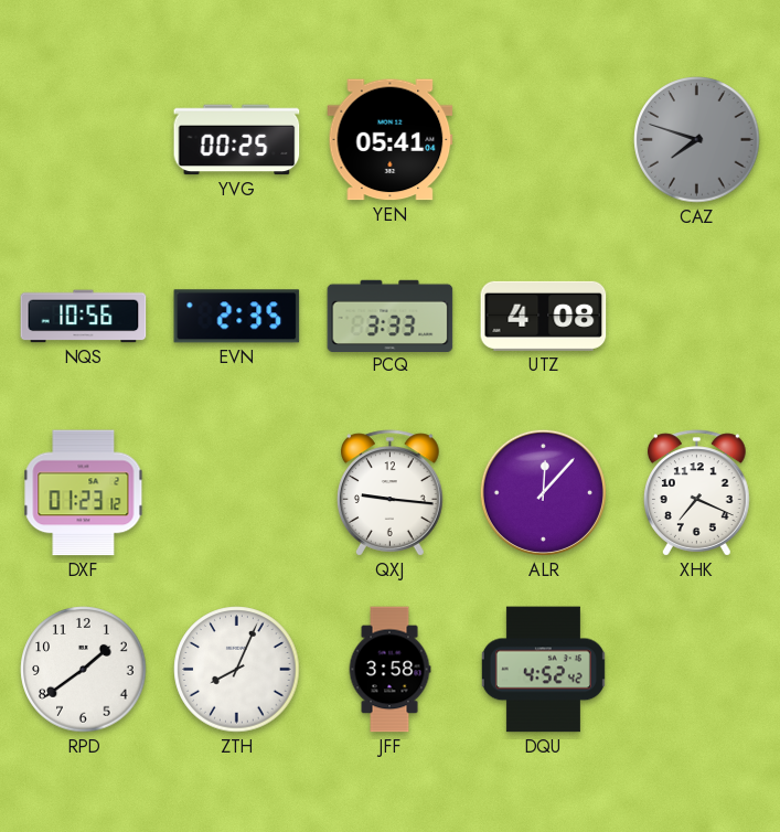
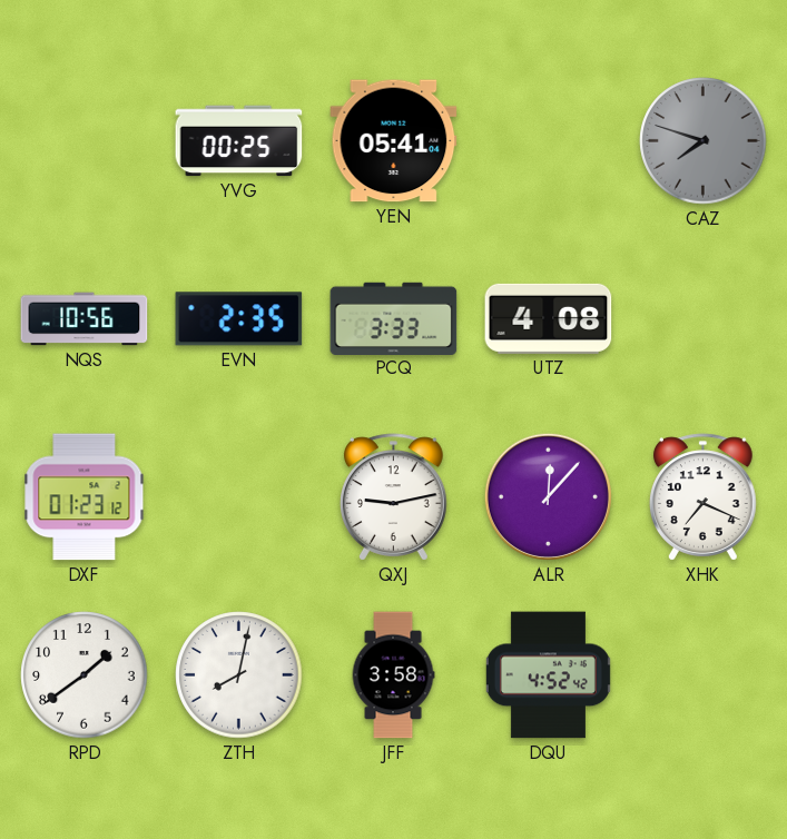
QXJ: 9:16 -> 9:13
ZTH: 8:04 -> 8:02
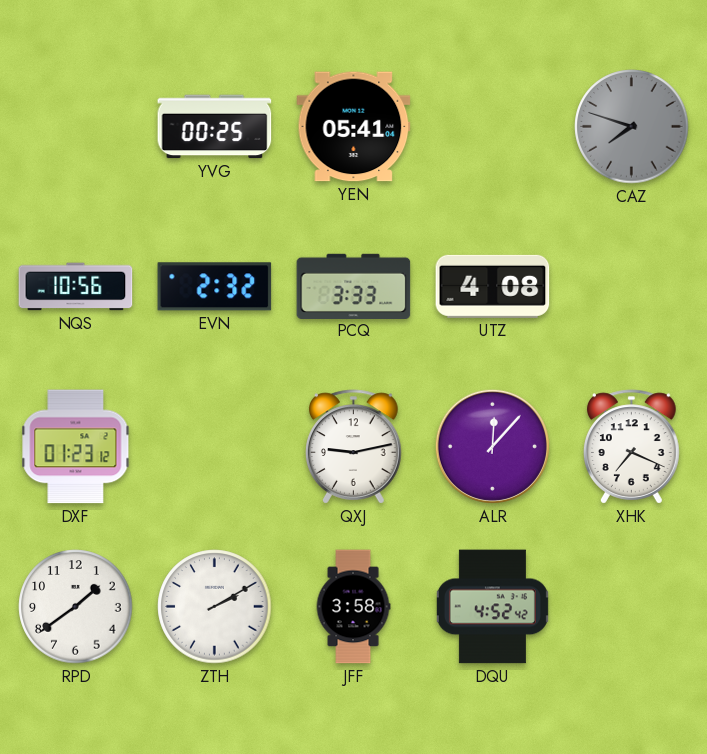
EVN: 2:35 -> 2:32
ZTH: 8:02 -> 2:10
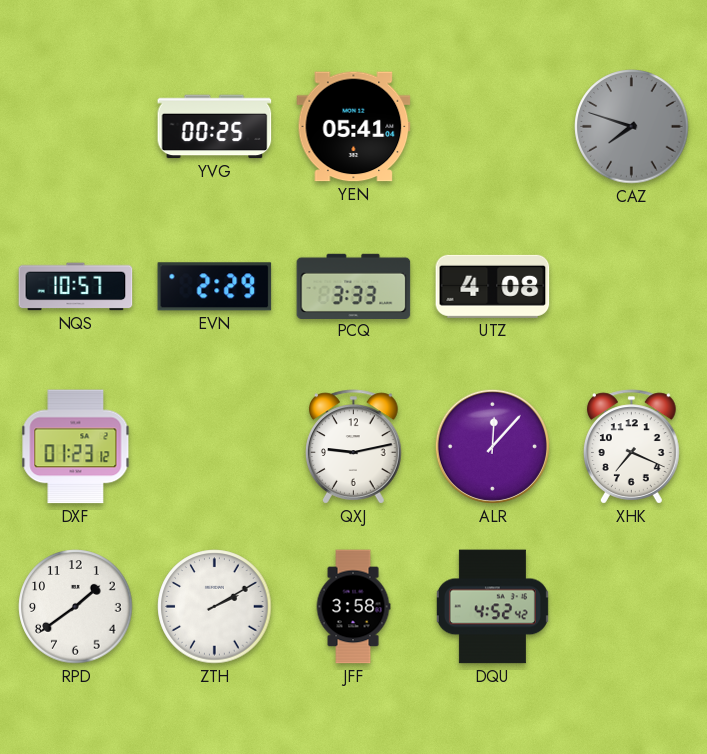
NQS: 10:56 -> 10:57
EVN: 2:32 -> 2:29
